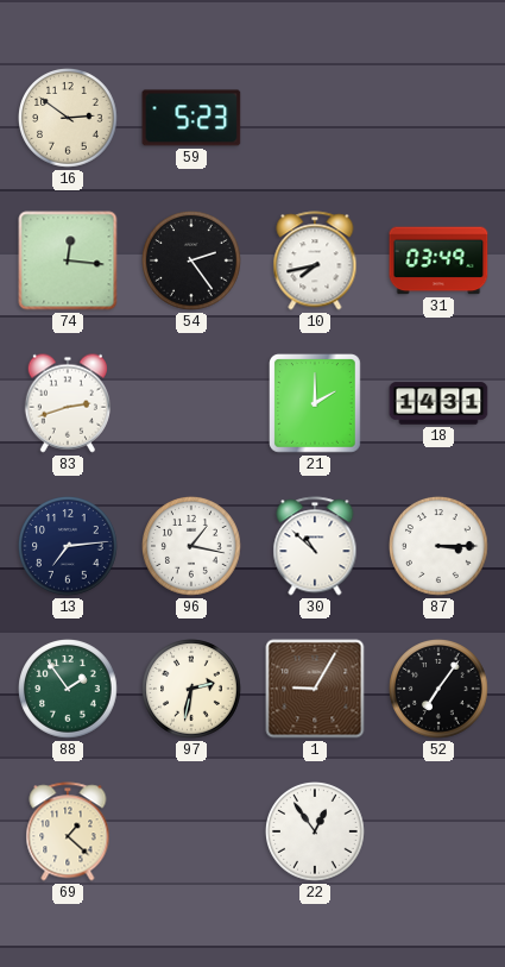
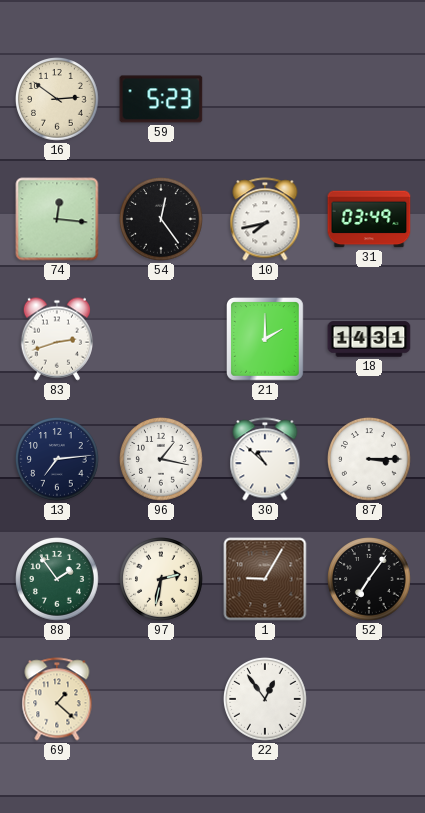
54: 2:24 -> 12:24
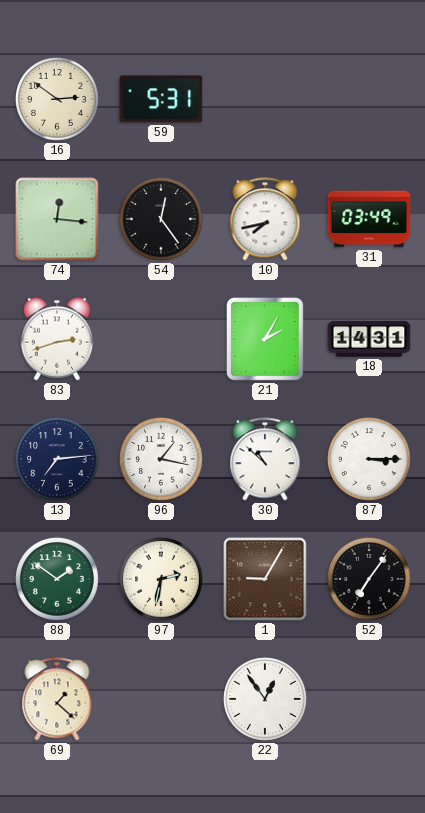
59: 5:23 -> 5:31
21: 2:00 -> 2:05
88: 1:54 -> 1:51
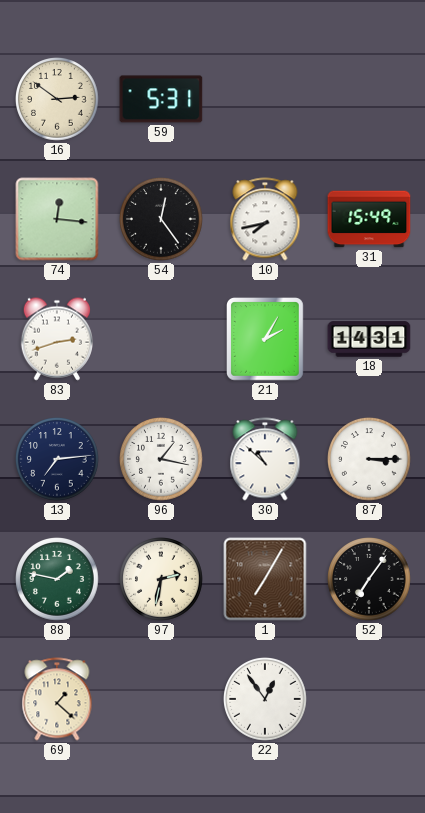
31: 03:49 -> 15:49
88: 1:51 -> 1:47
1: 9:05 -> 7:05
